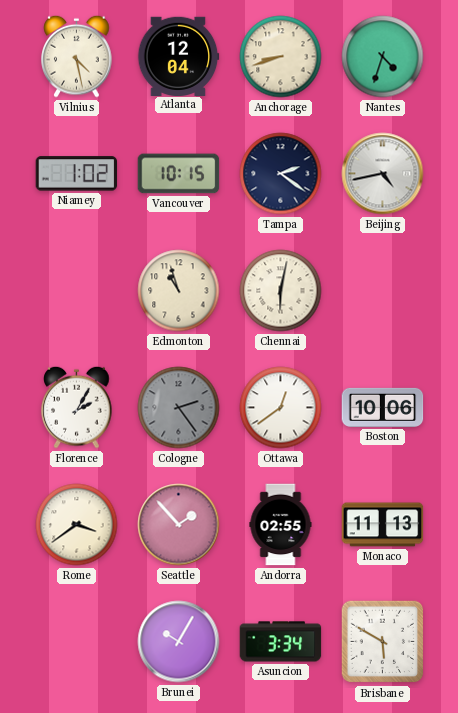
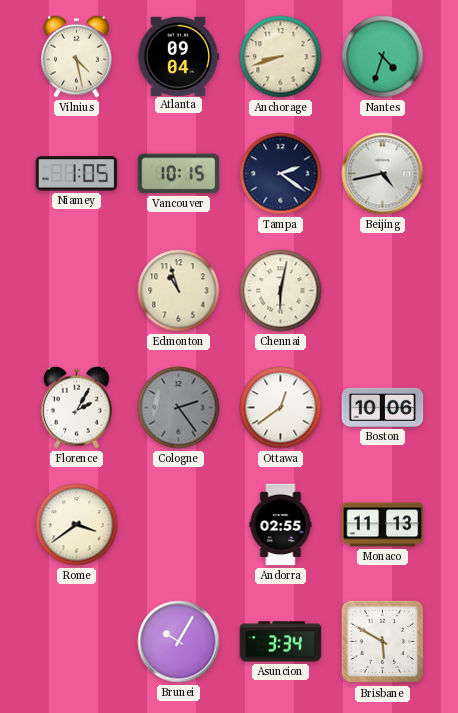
Atlanta: 12:04 -> 09:04
Niamey: 1:02 -> 1:05
Seattle: 1:53 -> none
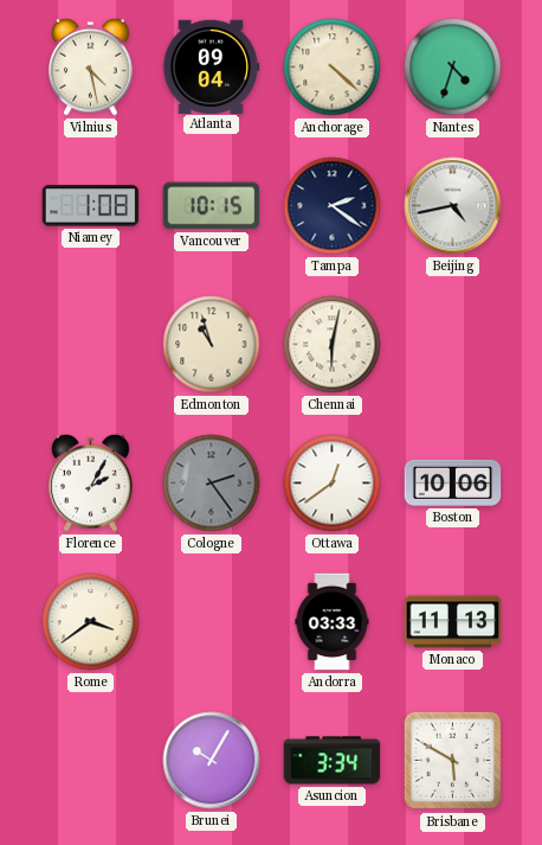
Anchorage: 8:42 -> 4:22
Niamey: 1:05 -> 1:08
Andorra: 02:55 -> 03:33
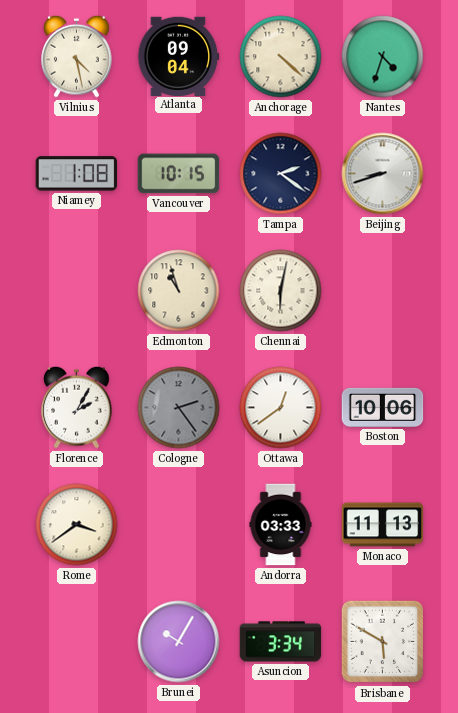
Beijing: 4:43 -> 8:42
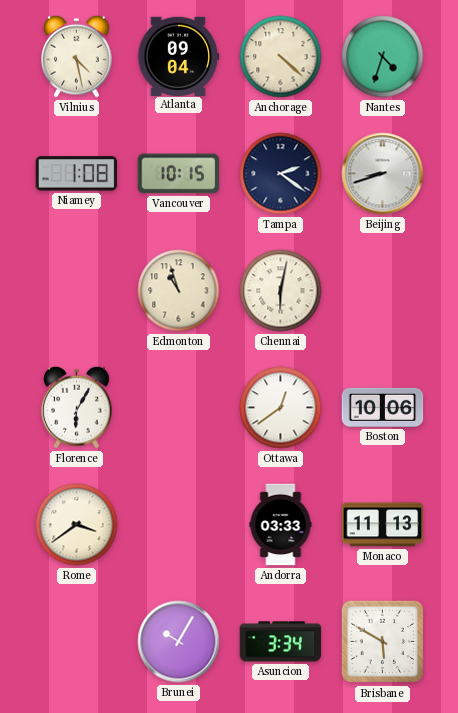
Florence: 2:05 -> 6:05
Cologne: 2:24 -> none
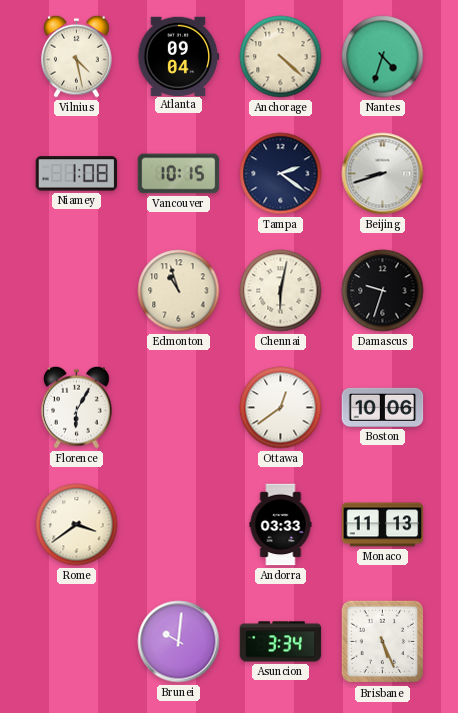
Damascus: none -> 9:33
Brunei: 10:05 -> 10:01
Brisbane: 5:50 -> 5:26
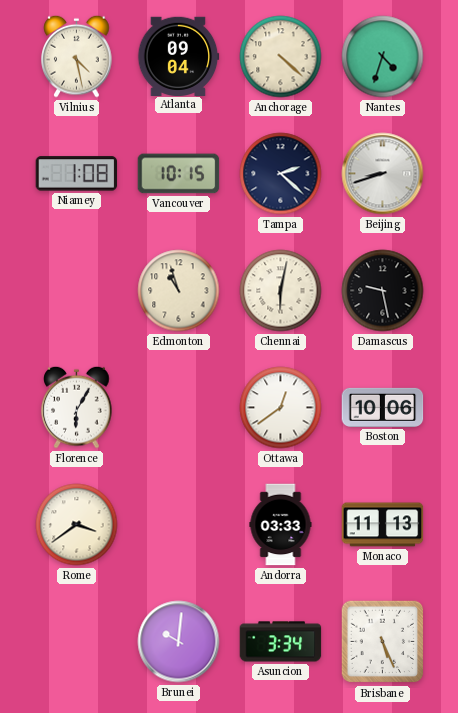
Tampa: 2:21 -> 2:22
Damascus: 9:33 -> 9:28
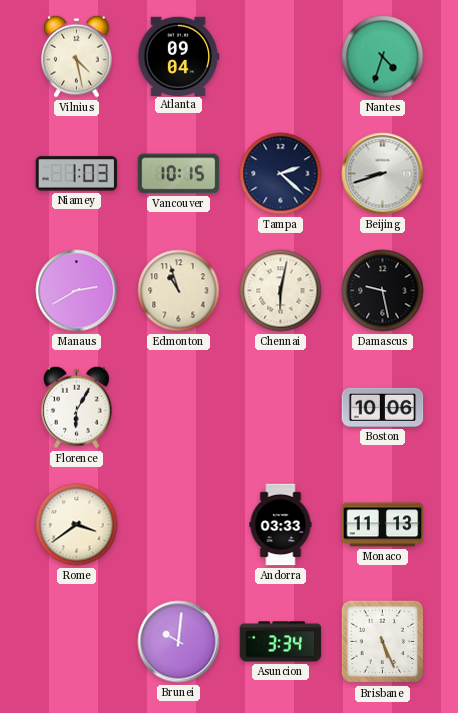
Anchorage: 4:22 -> none
Niamey: 1:08 -> 1:03
Manaus: none -> 2:40
Ottawa: 12:39 -> none
